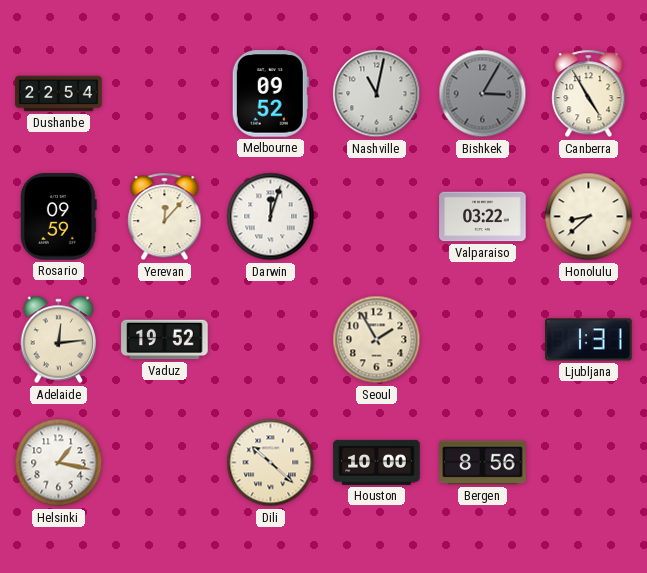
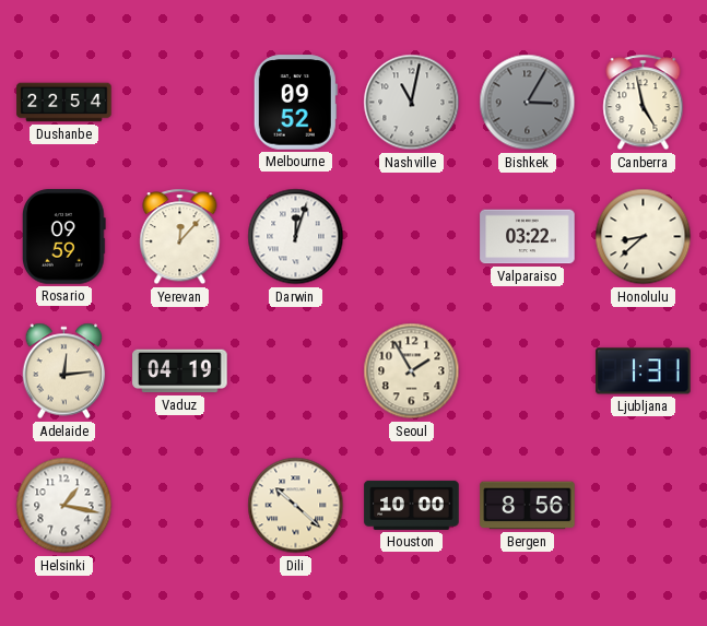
Canberra: 4:55 -> 4:58
Vaduz: 19:52 -> 04:19
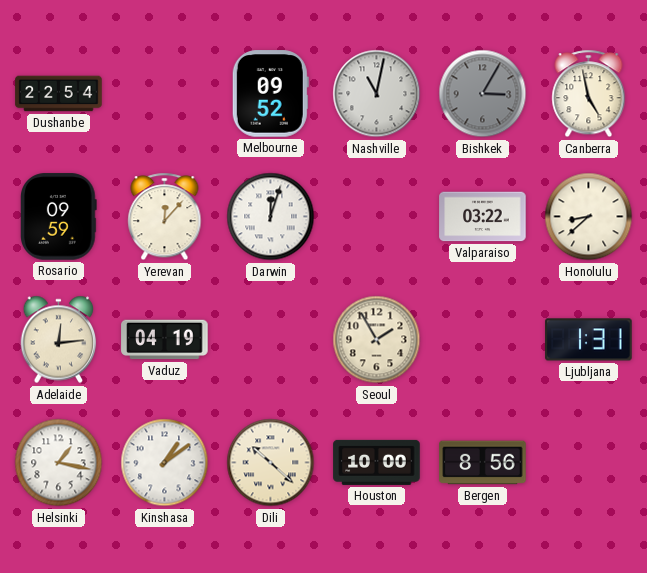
Kinshasa: none -> 1:09
